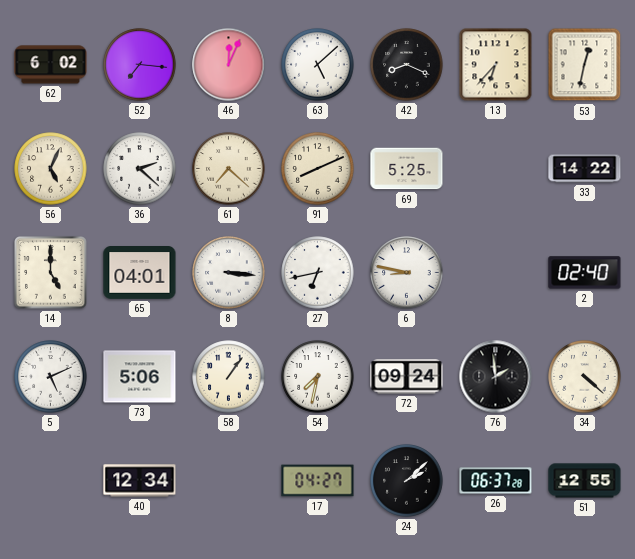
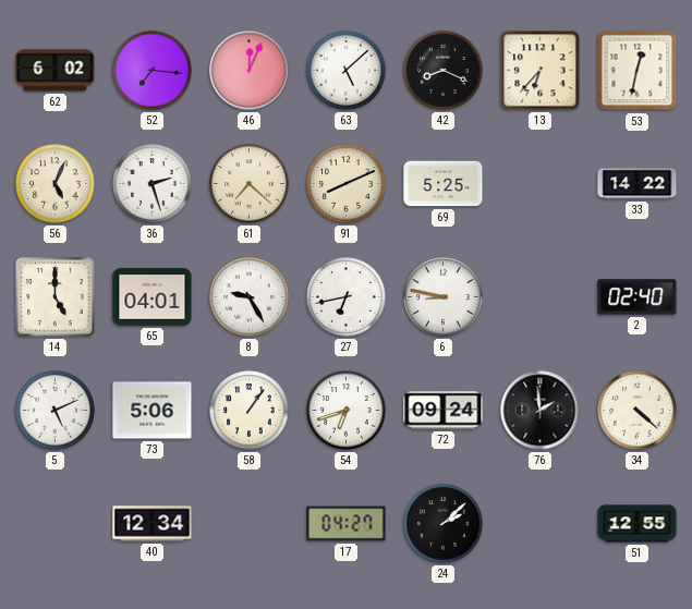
36: 2:22 -> 2:27
8: 3:16 -> 9:25
54: 7:32 -> 6:42
26: 06:37 -> none
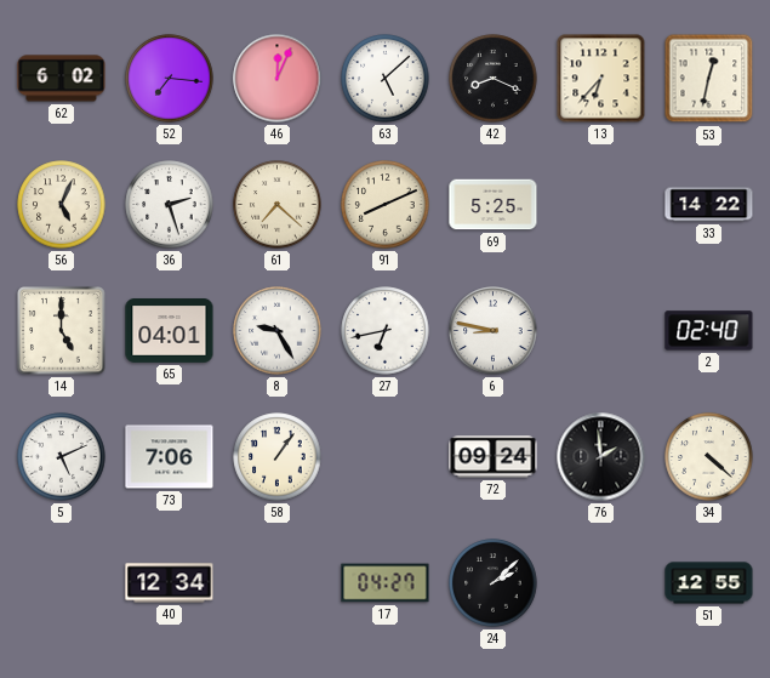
73: 5:06 -> 7:06
54: 6:42 -> none
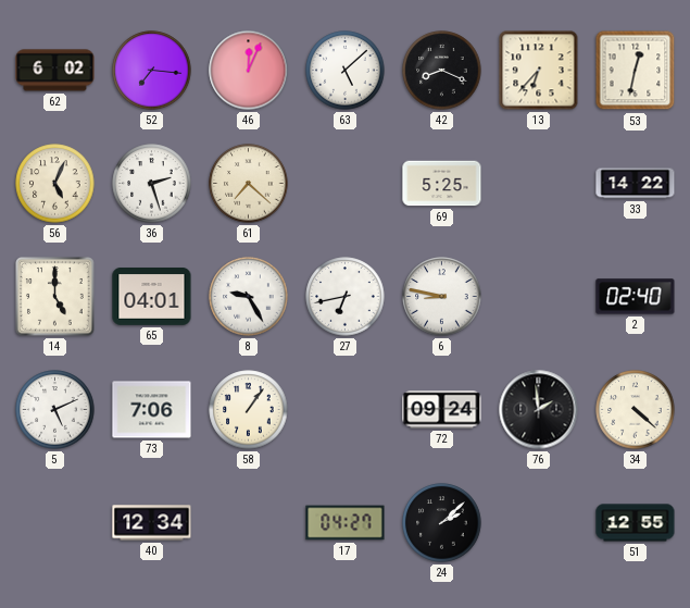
91: 8:11 -> none
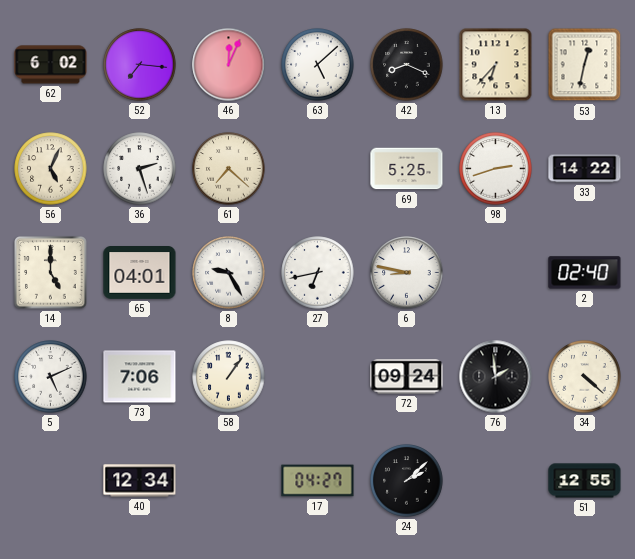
98: none -> 2:42
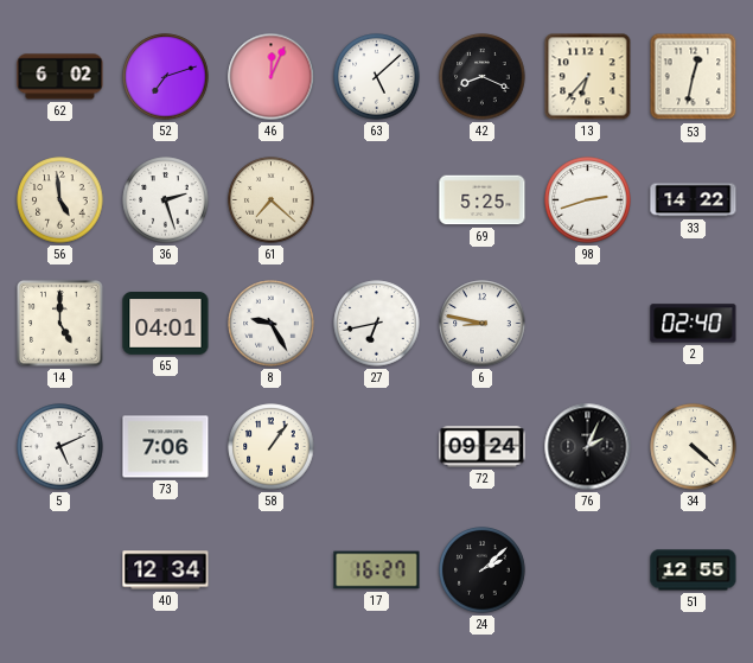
52: 7:16 -> 7:12
56: 5:04 -> 4:59
76: 1:59 -> 2:04
17: 04:27 -> 16:27
